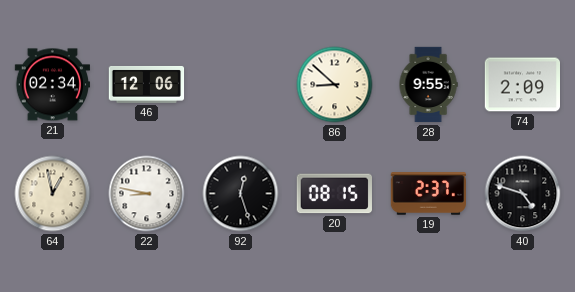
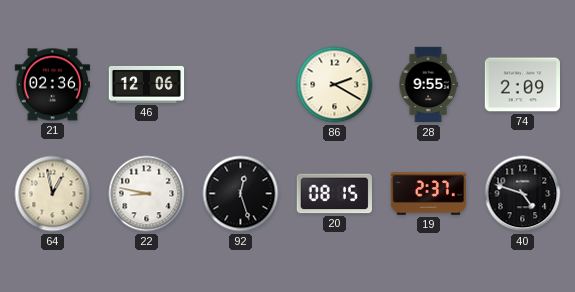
21: 02:34 -> 02:36
86: 8:52 -> 2:20
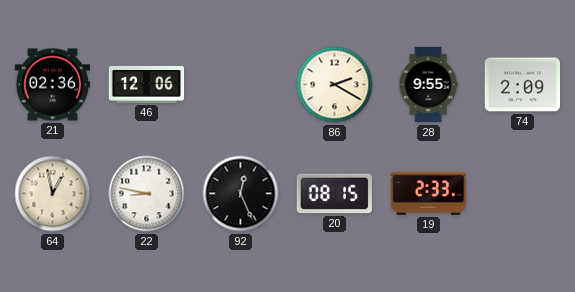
92: 12:27 -> 12:26
19: 2:37 -> 2:33
40: 4:48 -> none
